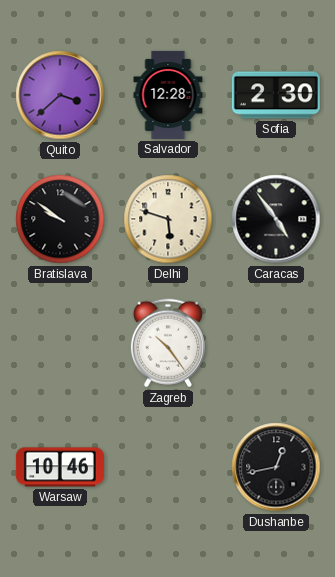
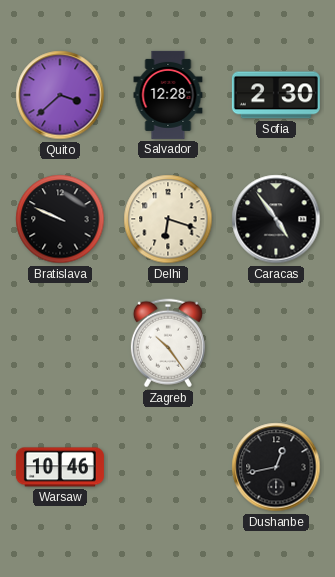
Bratislava: 9:51 -> 9:49
Delhi: 5:48 -> 6:18
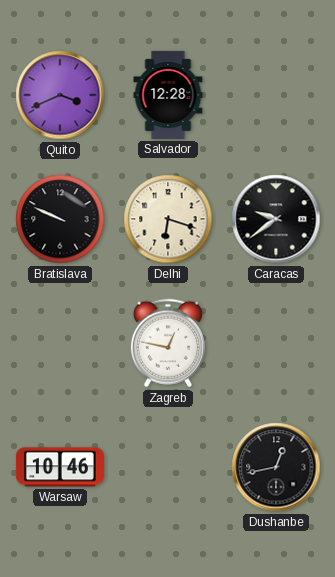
Quito: 3:38 -> 3:41
Sofia: 2:30 -> none
Caracas: 4:54 -> 9:39
Zagreb: 10:24 -> 12:47
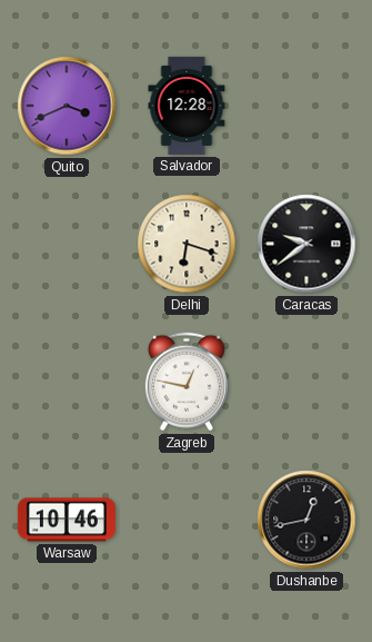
Bratislava: 9:49 -> none
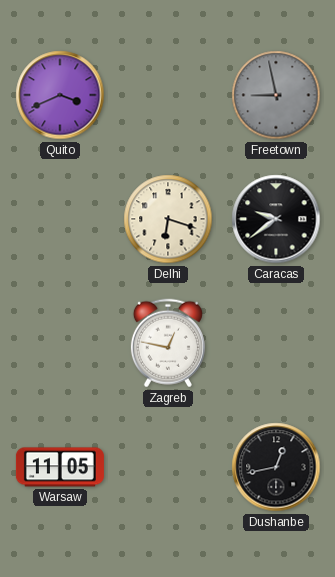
Salvador: 12:28 -> none
Freetown: none -> 8:58
Warsaw: 10:46 -> 11:05
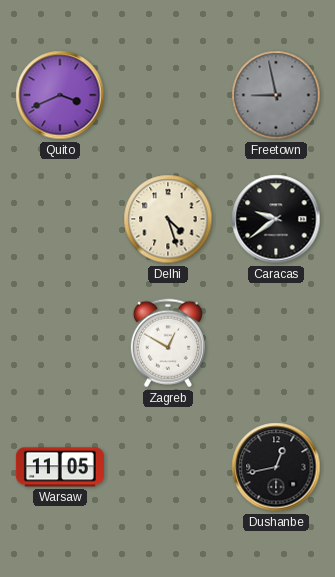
Delhi: 6:18 -> 4:27
Zagreb: 12:47 -> 12:50
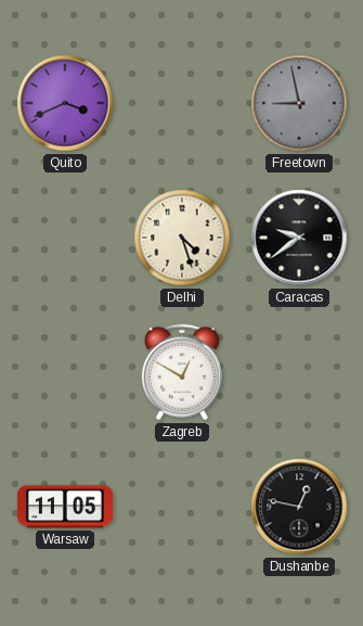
Dushanbe: 12:43 -> 12:47
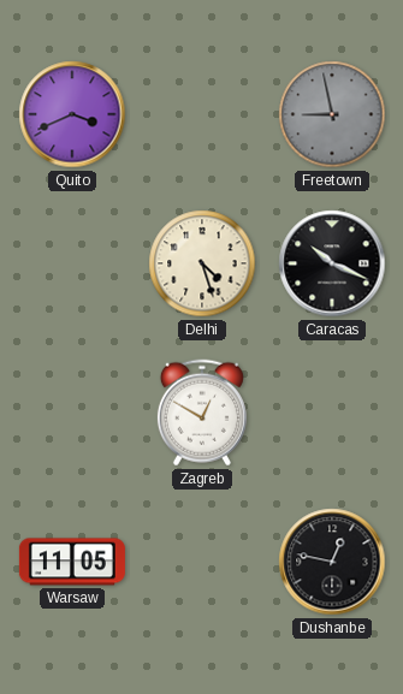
Caracas: 9:39 -> 10:19
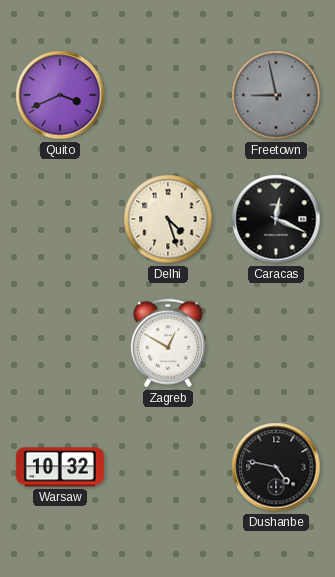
Caracas: 10:19 -> 12:19
Warsaw: 11:05 -> 10:32
Dushanbe: 12:47 -> 4:47
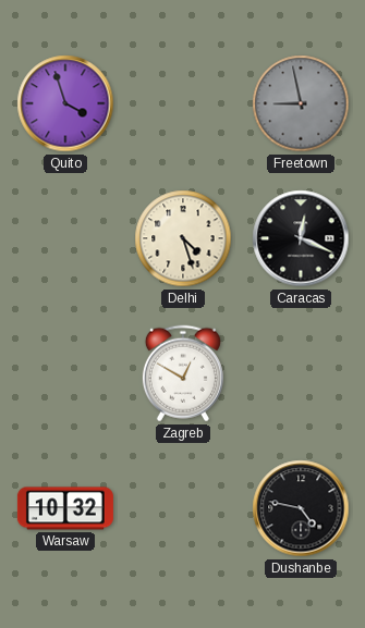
Quito: 3:41 -> 3:57
